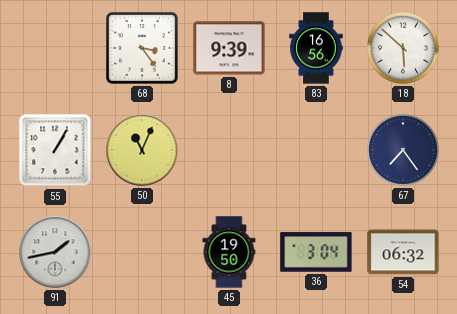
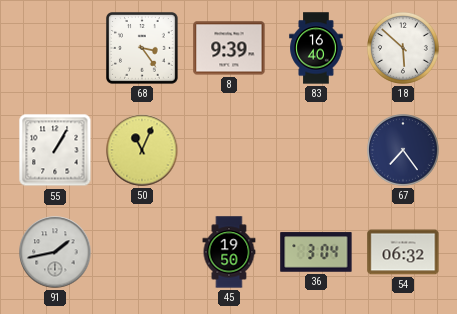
83: 16:56 -> 16:40
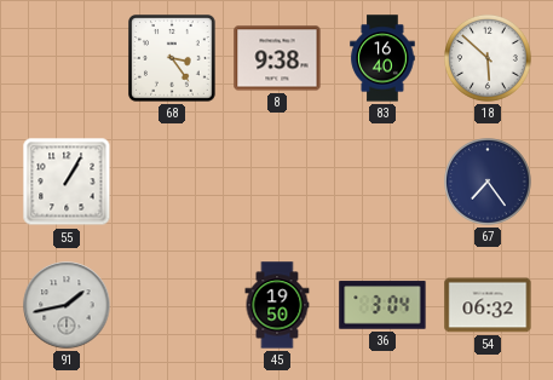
8: 9:39 -> 9:38
50: 11:04 -> none
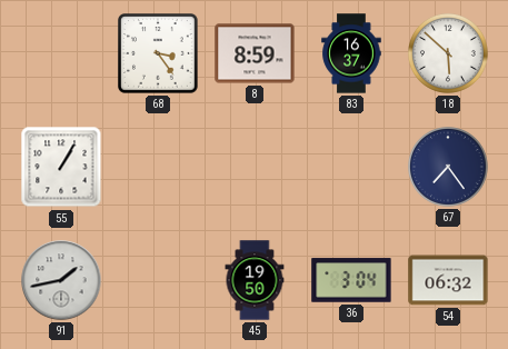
8: 9:38 -> 8:59
83: 16:40 -> 16:37
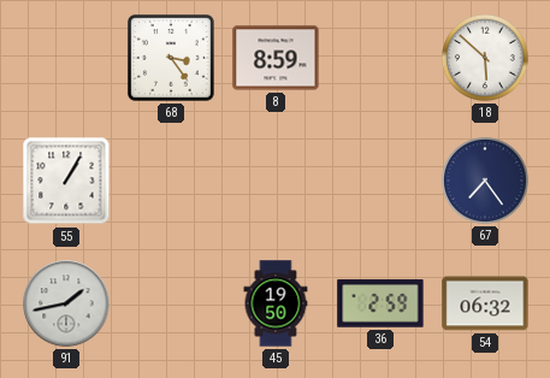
83: 16:37 -> none
36: 3:04 -> 2:59
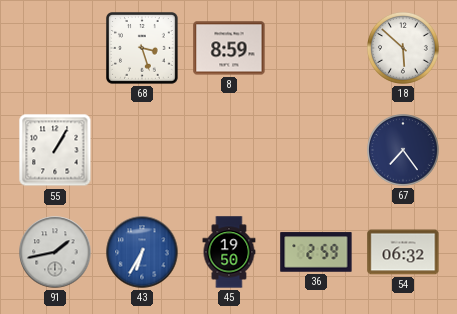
68: 3:24 -> 3:27
43: none -> 6:35
